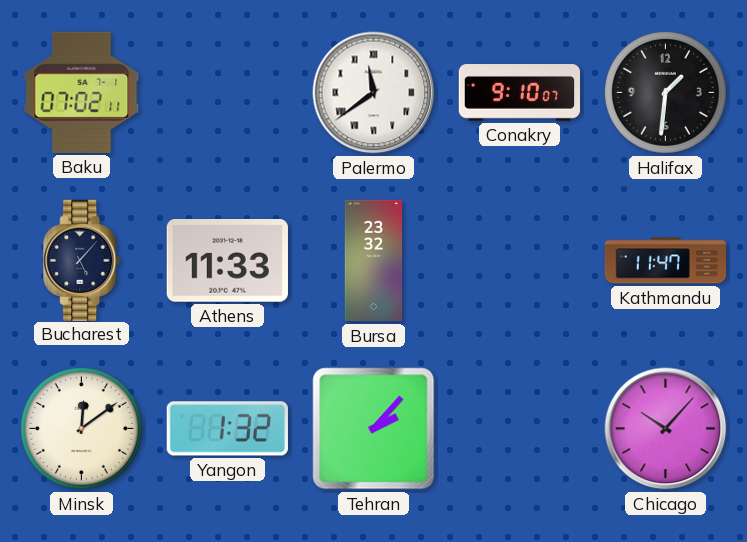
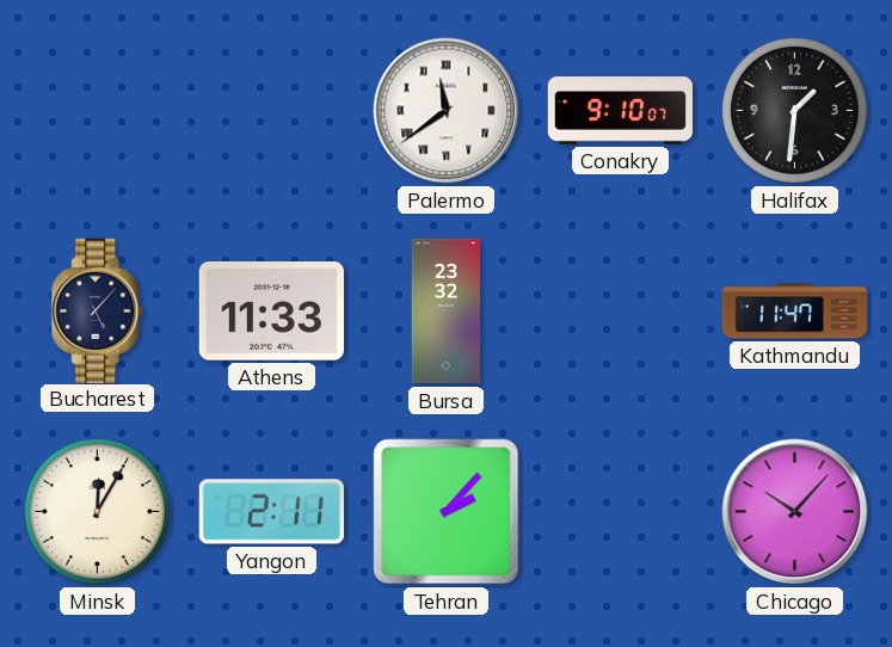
Baku: 07:02 -> none
Minsk: 12:09 -> 12:05
Yangon: 1:32 -> 2:11
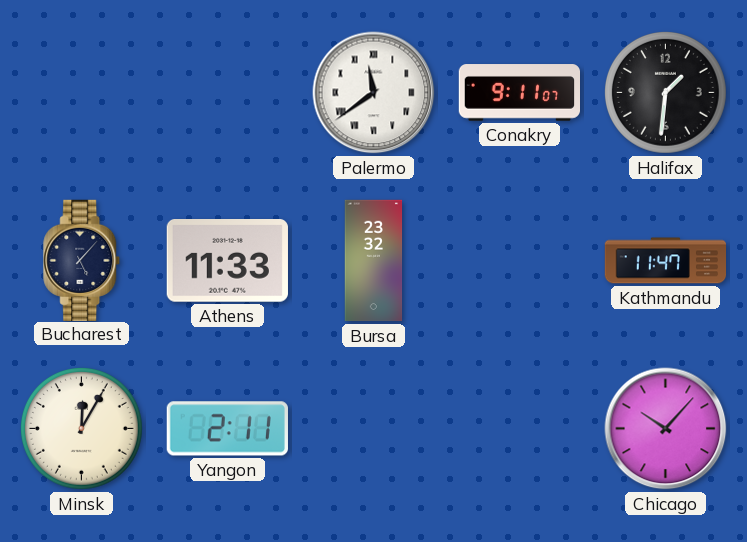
Conakry: 9:10 -> 9:11
Tehran: 2:07 -> none
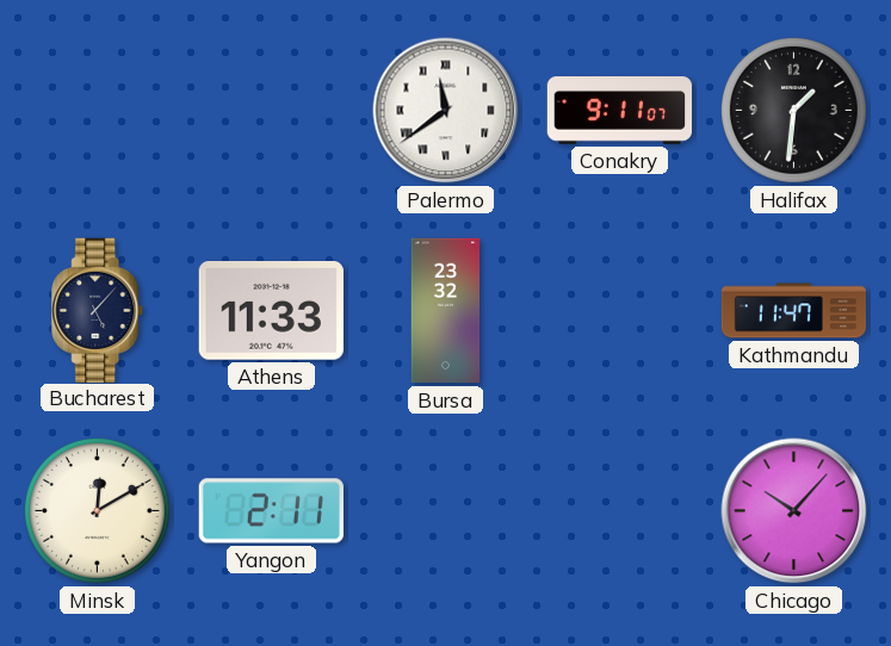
Minsk: 12:05 -> 12:10
